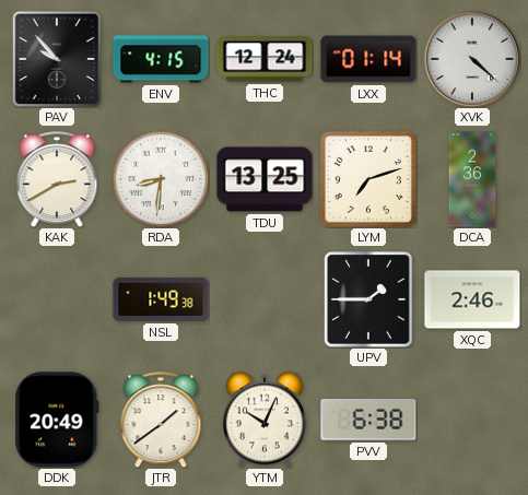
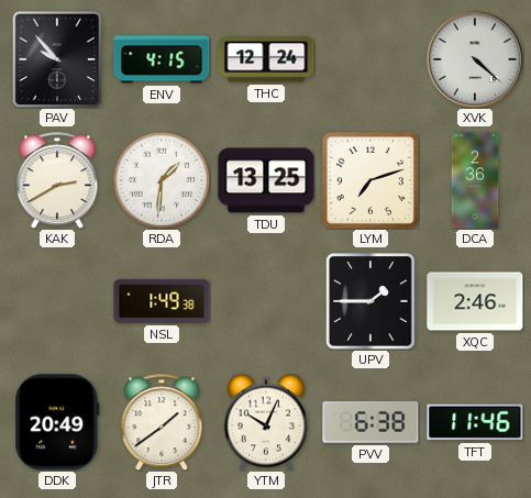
LXX: 01:14 -> none
RDA: 8:31 -> 1:31
TFT: none -> 11:46
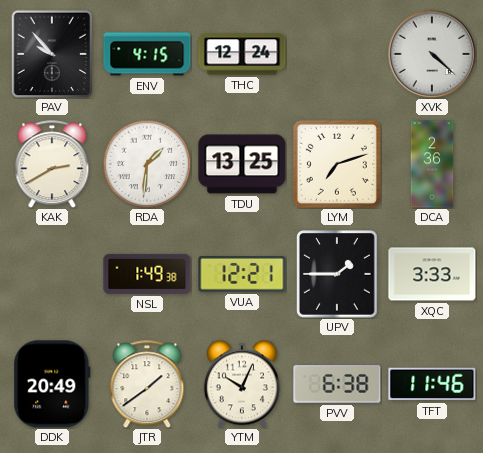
VUA: none -> 12:21
XQC: 2:46 -> 3:33
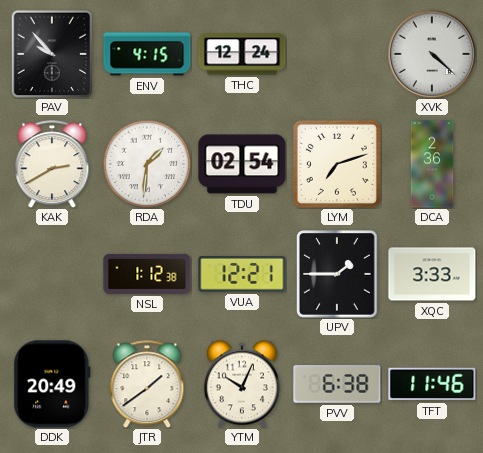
TDU: 13:25 -> 02:54
NSL: 1:49 -> 1:12
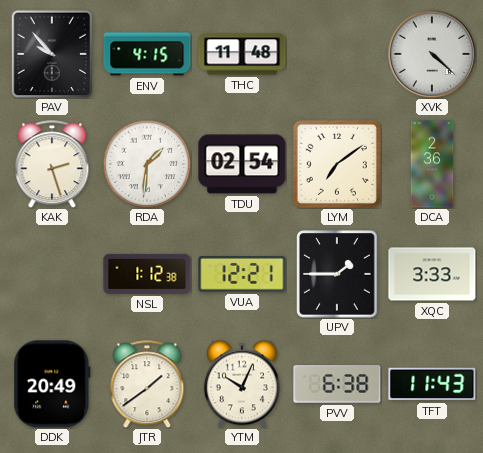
THC: 12:24 -> 11:48
KAK: 2:40 -> 2:27
LYM: 7:12 -> 7:09
TFT: 11:46 -> 11:43
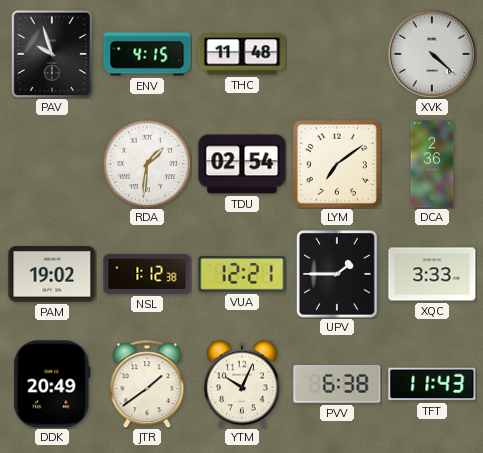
PAV: 9:53 -> 9:57
KAK: 2:27 -> none
PAM: none -> 19:02
